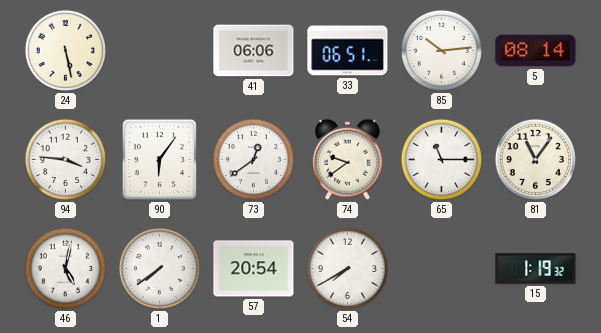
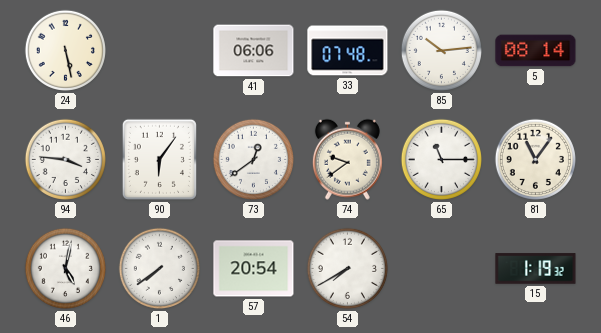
33: 06:51 -> 07:48
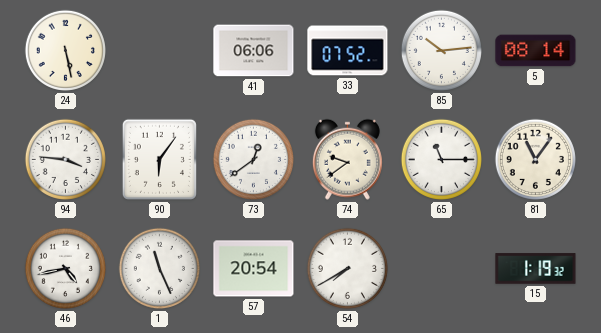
33: 07:48 -> 07:52
46: 5:02 -> 4:43
1: 7:39 -> 11:26
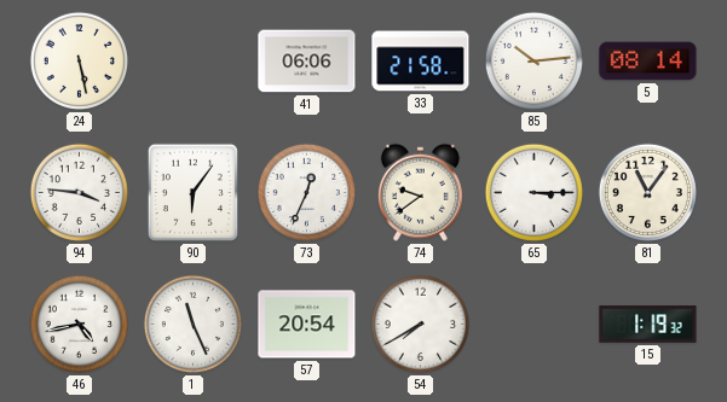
33: 07:52 -> 21:58
73: 12:39 -> 12:34
65: 11:15 -> 3:15
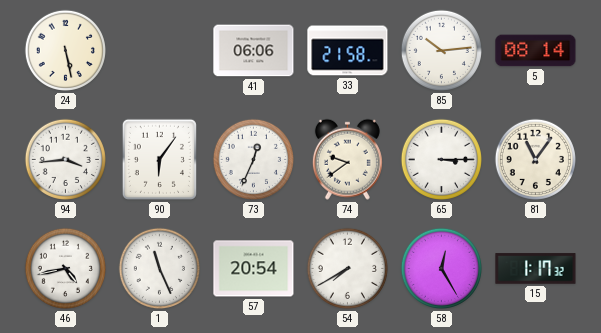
94: 3:46 -> 3:44
58: none -> 12:25
15: 1:19 -> 1:17
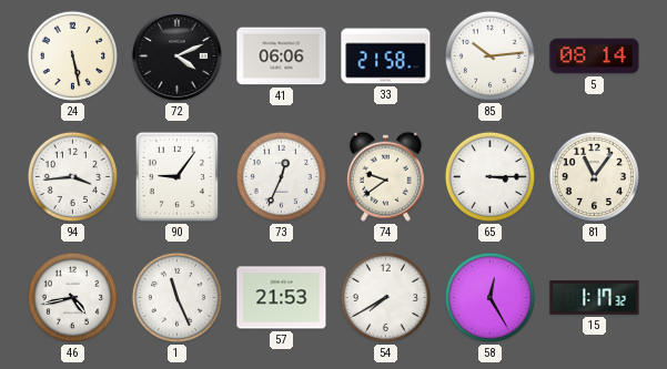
72: none -> 4:11
90: 6:06 -> 9:06
57: 20:54 -> 21:53
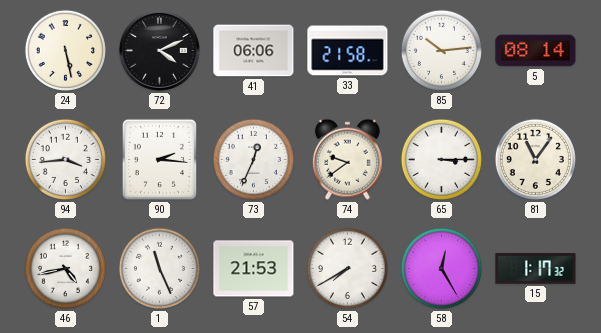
90: 9:06 -> 2:16
